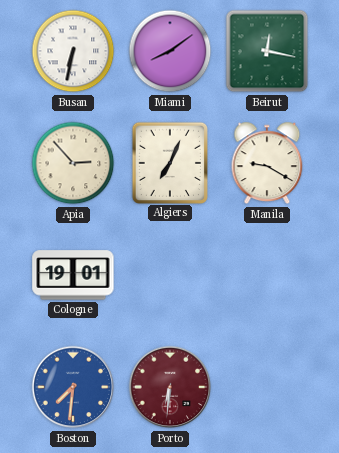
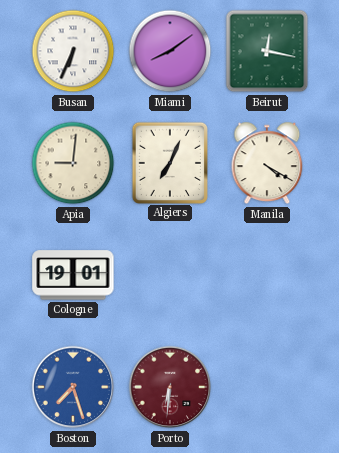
Busan: 6:32 -> 6:34
Apia: 2:53 -> 9:01
Manila: 9:20 -> 4:20
Boston: 7:31 -> 7:27
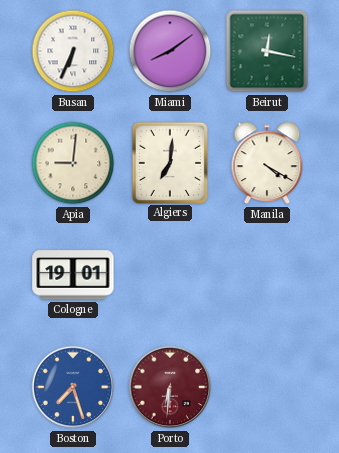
Algiers: 7:04 -> 7:01
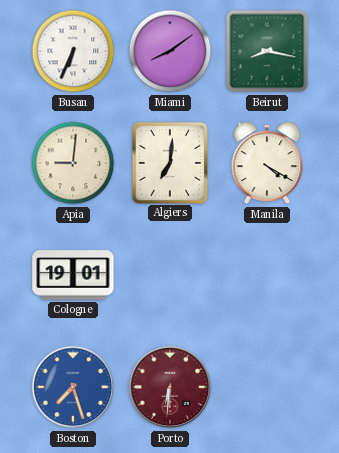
Beirut: 12:17 -> 8:17
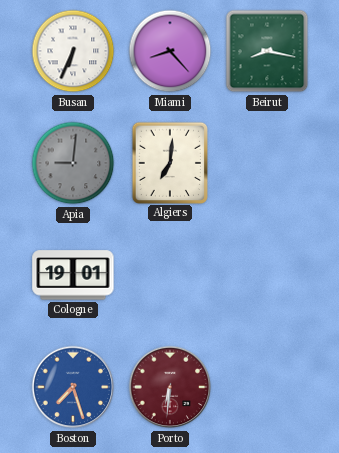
Miami: 8:09 -> 8:23
Apia dial: cream -> grey
Manila: 4:20 -> none
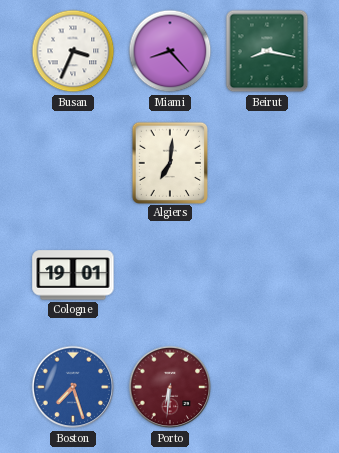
Busan: 6:34 -> 3:34
Apia: 9:01 -> none
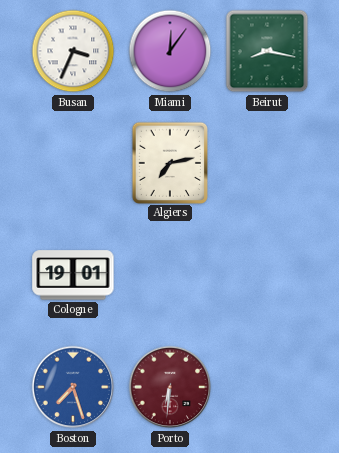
Miami: 8:23 -> 12:06
Algiers: 7:01 -> 7:13
